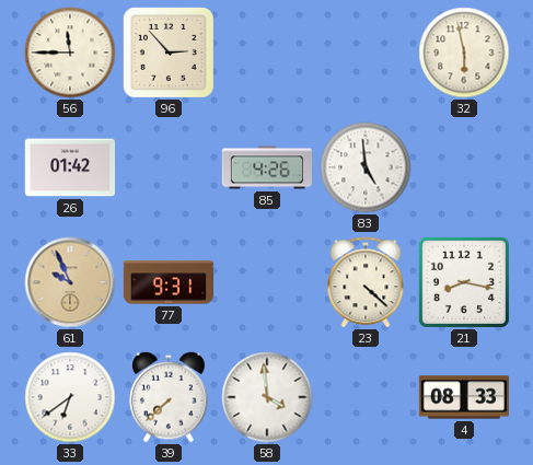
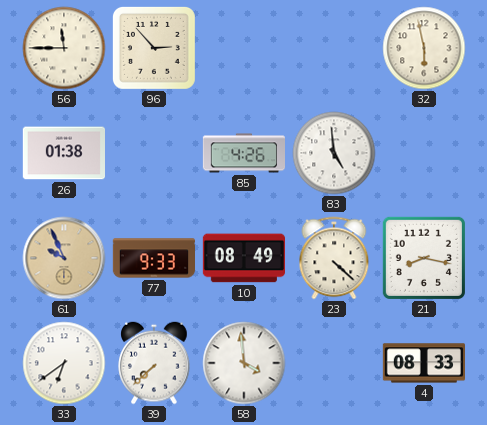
26: 01:42 -> 01:38
77: 9:31 -> 9:33
10: none -> 08:49
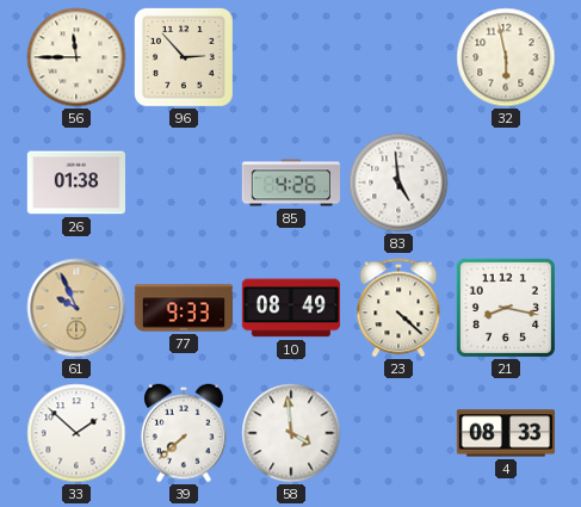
33: 6:39 -> 1:52
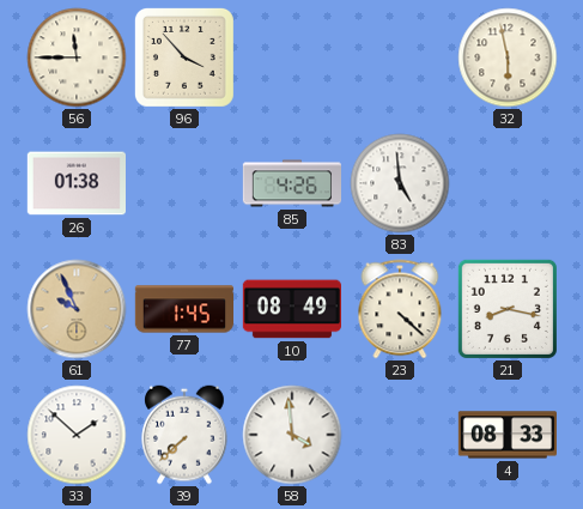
96: 2:53 -> 3:53
77: 9:33 -> 1:45
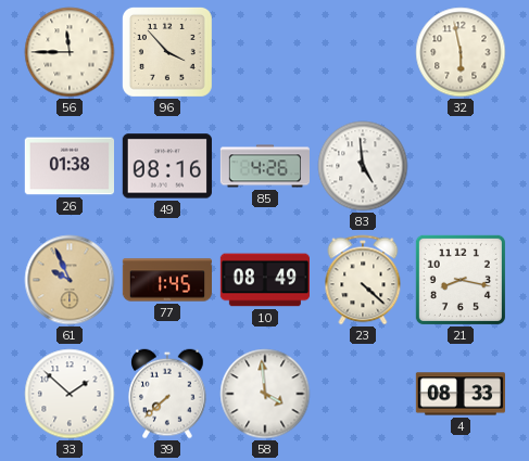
49: none -> 08:16
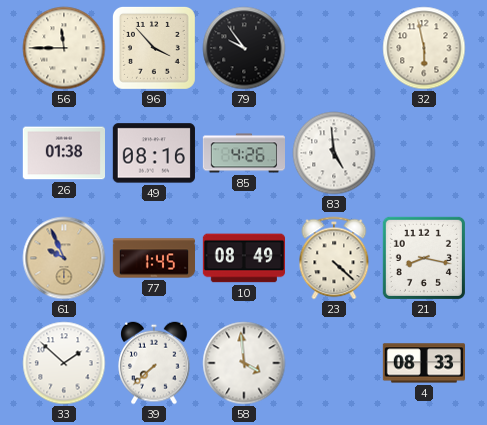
79: none -> 9:54
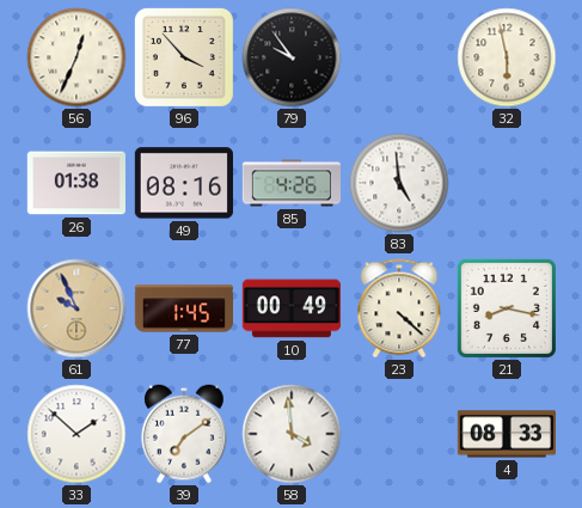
56: 11:45 -> 12:34
10: 08:49 -> 00:49
39: 7:38 -> 7:09
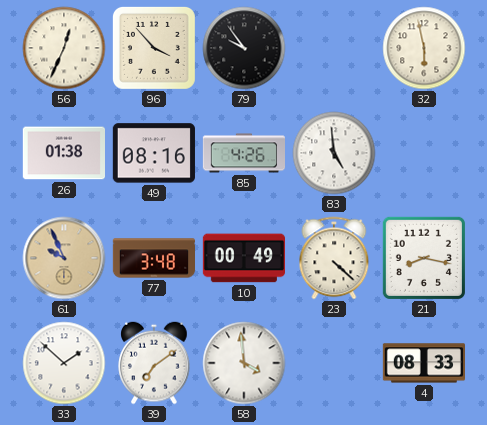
77: 1:45 -> 3:48
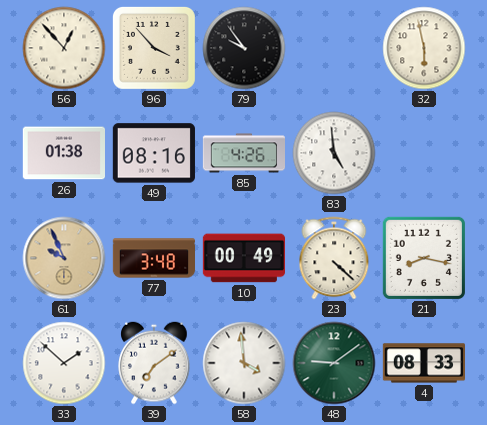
56: 12:34 -> 12:53
48: none -> 9:09
